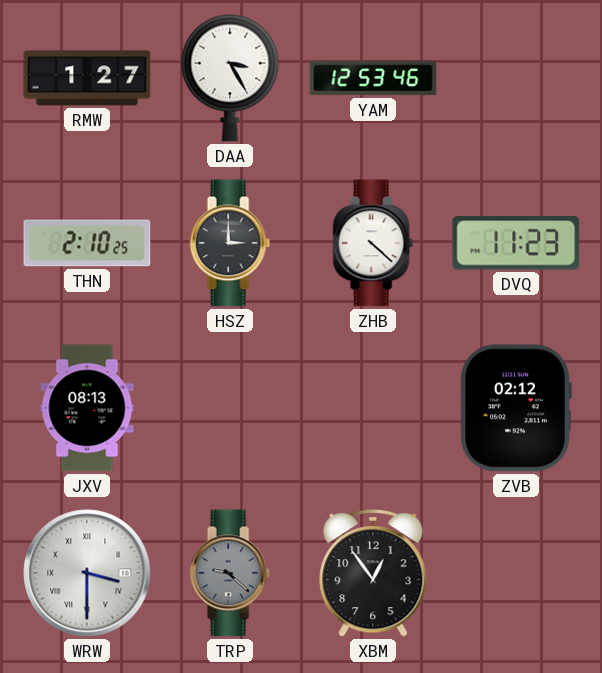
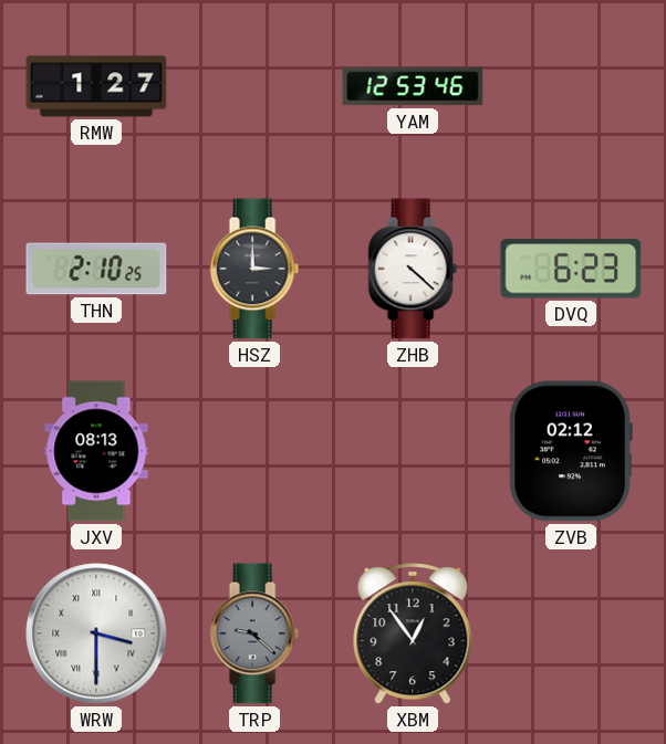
DAA: 3:25 -> none
DVQ: 11:23 -> 6:23
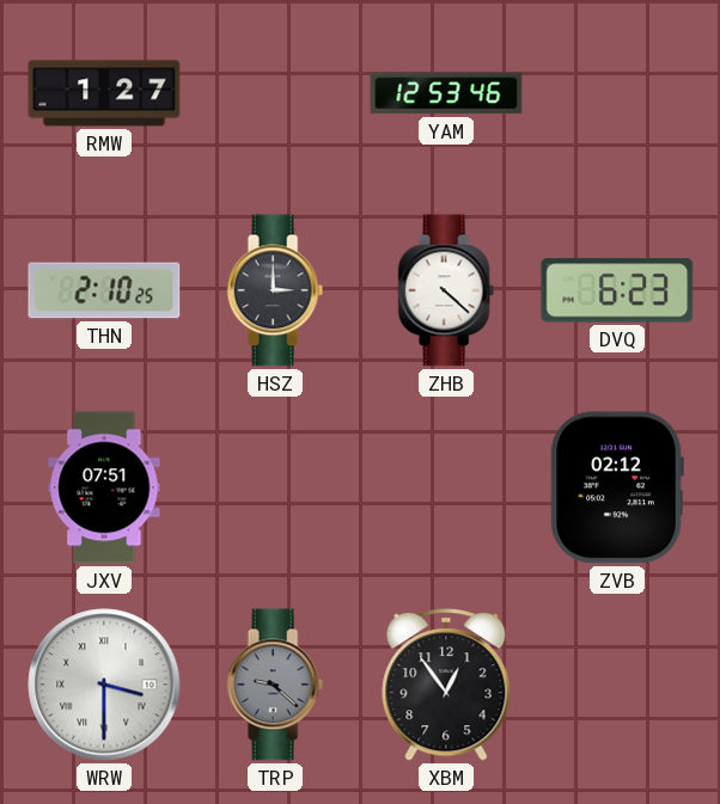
JXV: 08:13 -> 07:51
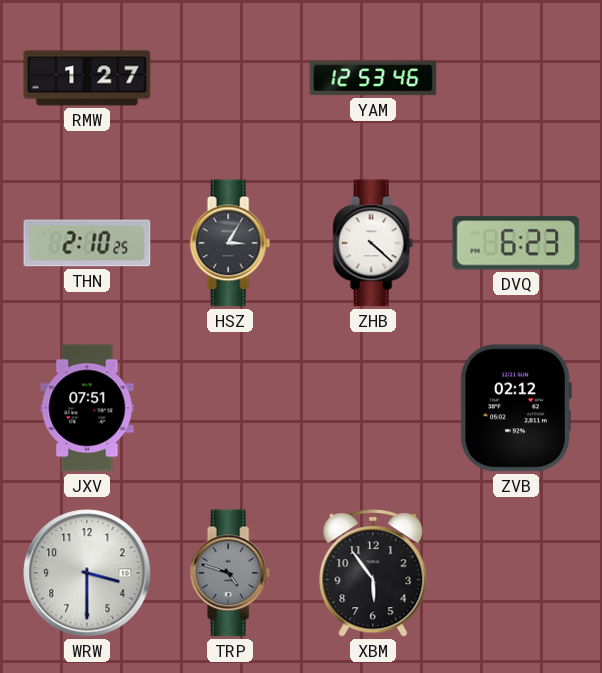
HSZ: 3:00 -> 3:05
WRW numerals: Roman -> Arabic
TRP: 9:22 -> 4:48
XBM: 12:54 -> 5:54
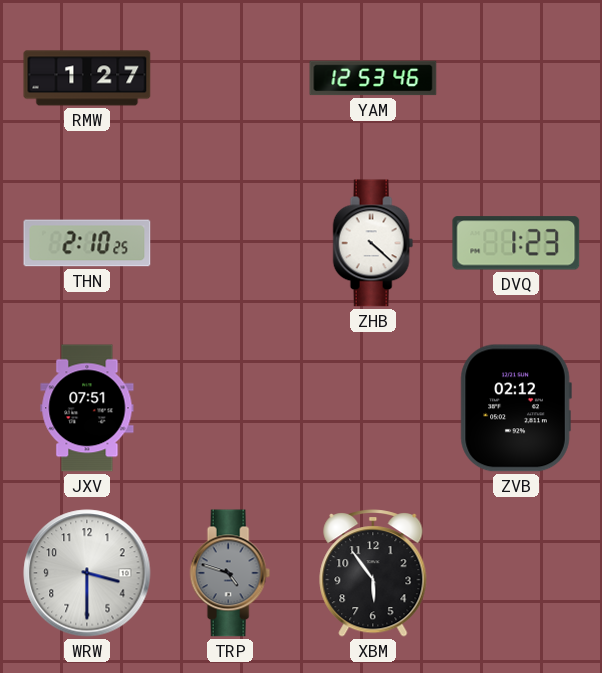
HSZ: 3:05 -> none
DVQ: 6:23 -> 1:23
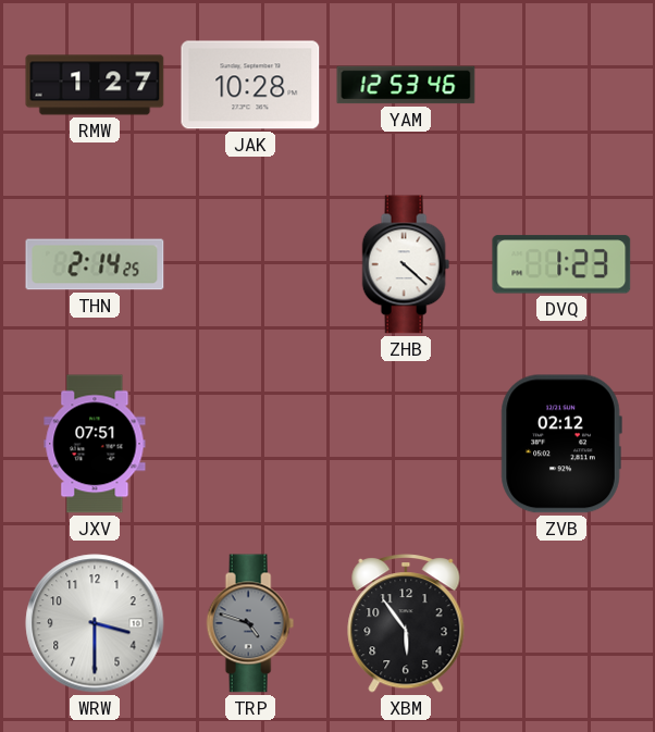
JAK: none -> 10:28
THN: 2:10 -> 2:14
